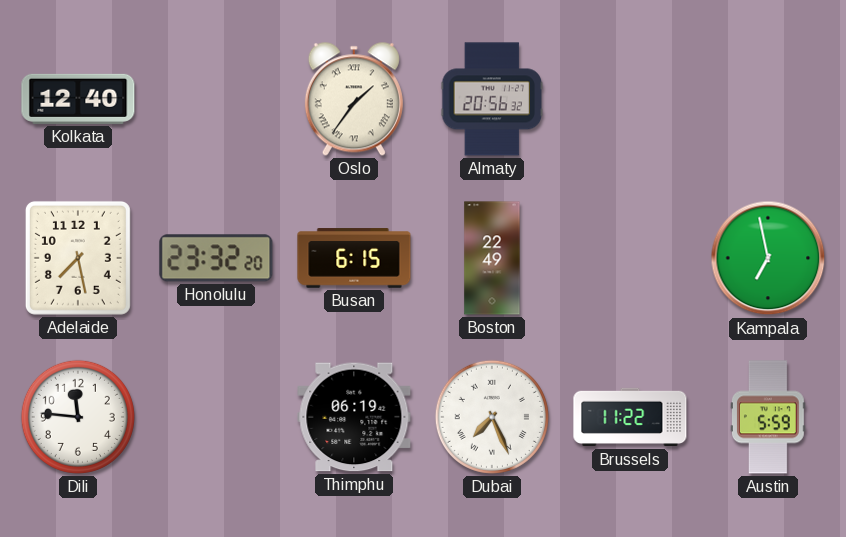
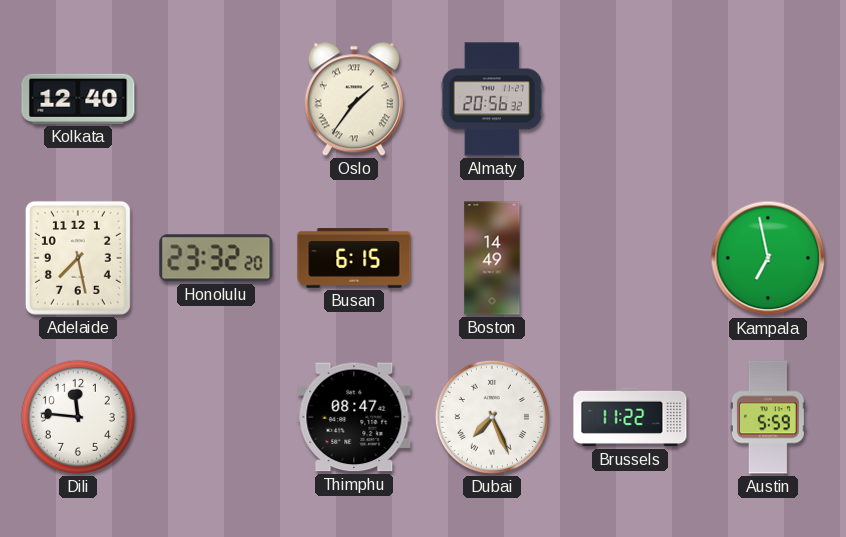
Boston: 22:49 -> 14:49
Thimphu: 06:19 -> 08:47
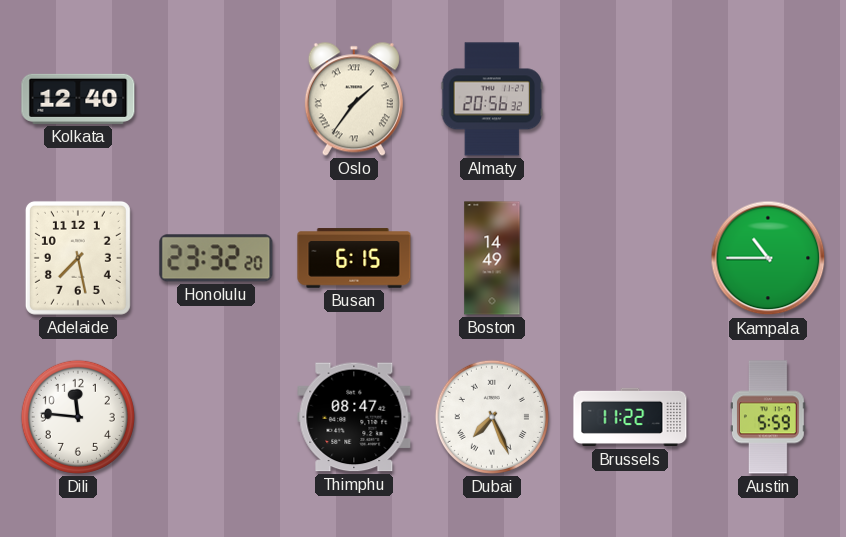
Kampala: 6:58 -> 10:45
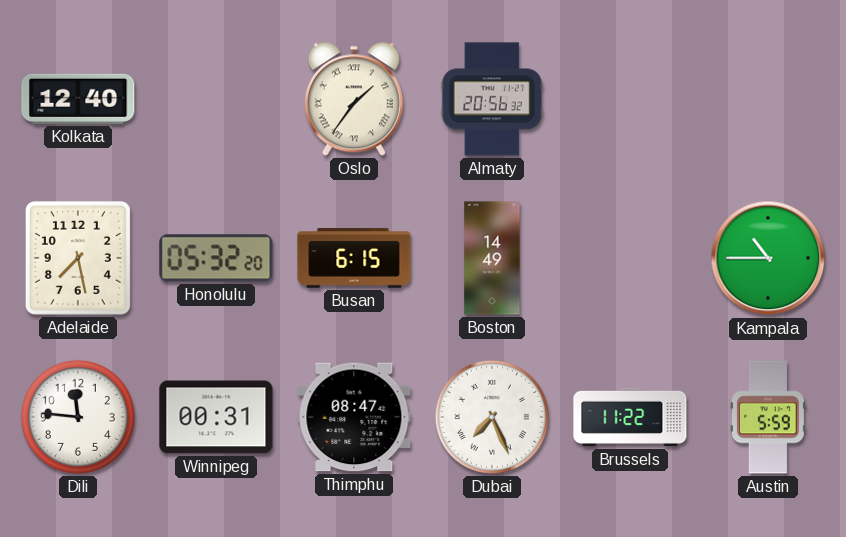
Honolulu: 23:32 -> 05:32
Winnipeg: none -> 00:31
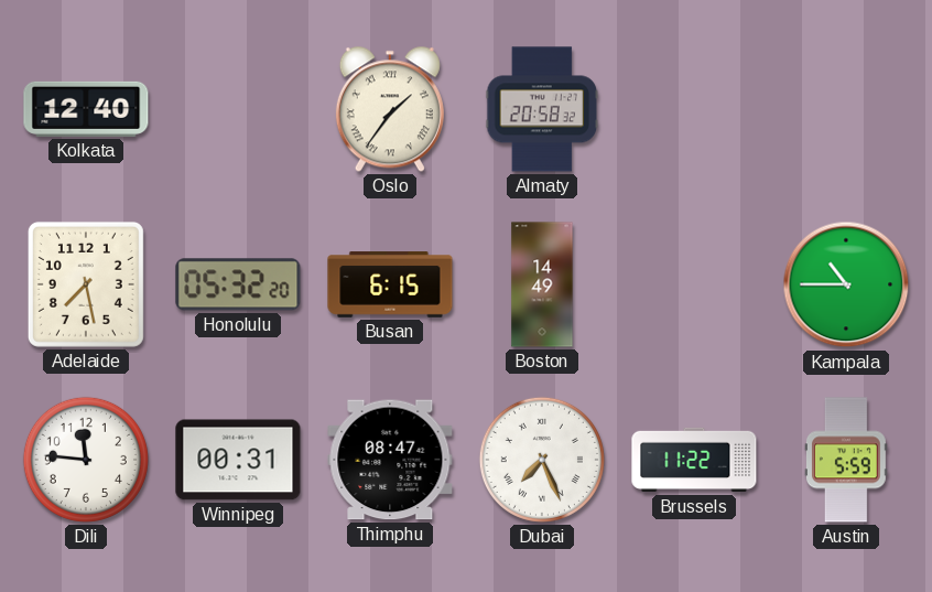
Almaty: 20:56 -> 20:58
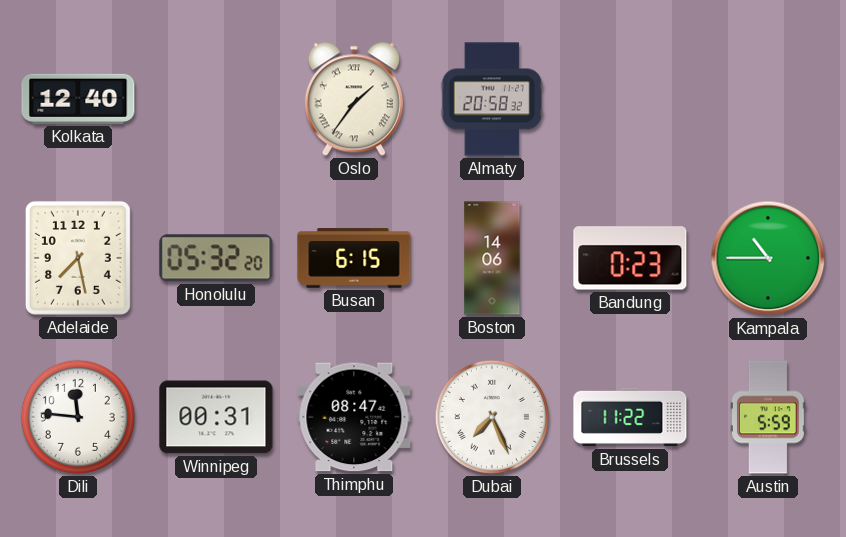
Boston: 14:49 -> 14:06
Bandung: none -> 0:23
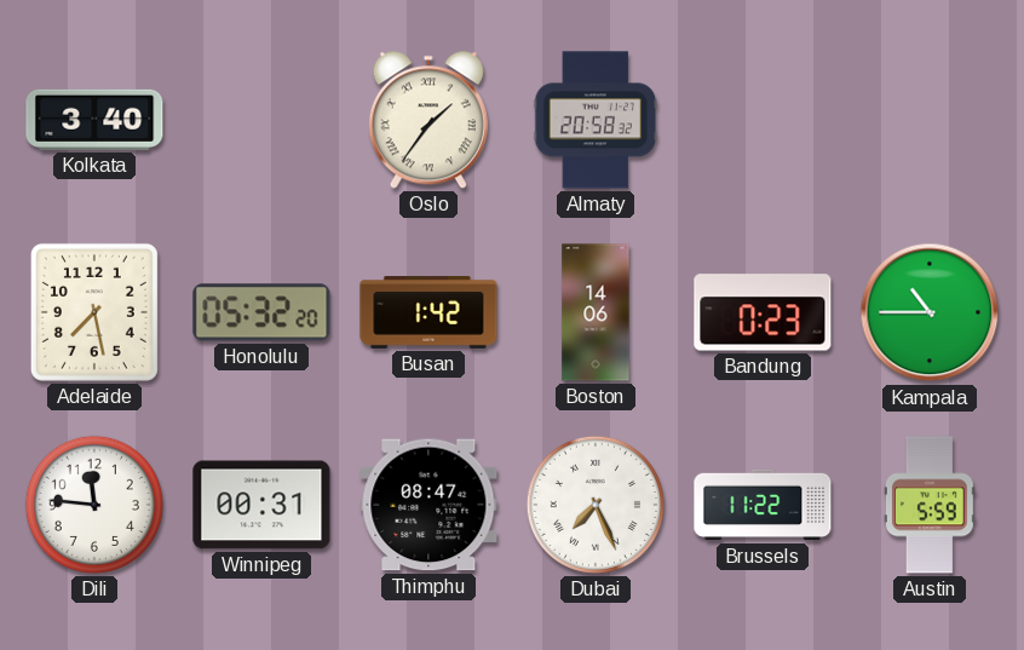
Kolkata: 12:40 -> 3:40
Busan: 6:15 -> 1:42
